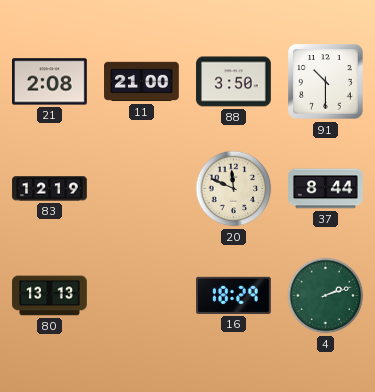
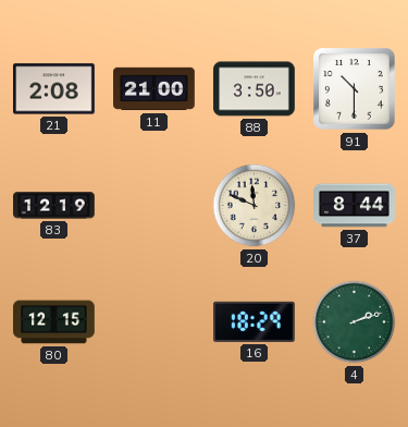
80: 13:13 -> 12:15
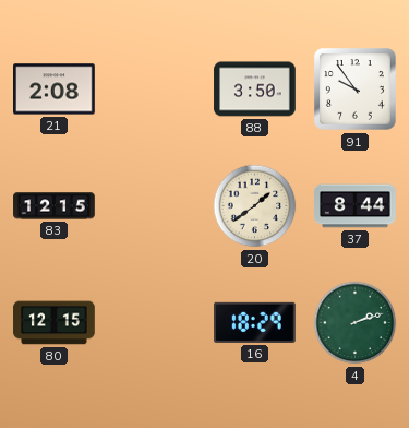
11: 21:00 -> none
91: 10:30 -> 9:54
83: 12:19 -> 12:15
20: 11:49 -> 1:39
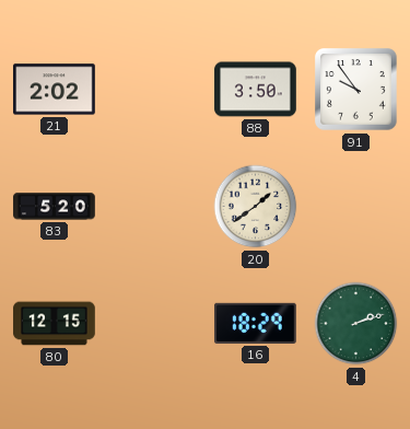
21: 2:08 -> 2:02
83: 12:15 -> 5:20
37: 8:44 -> none
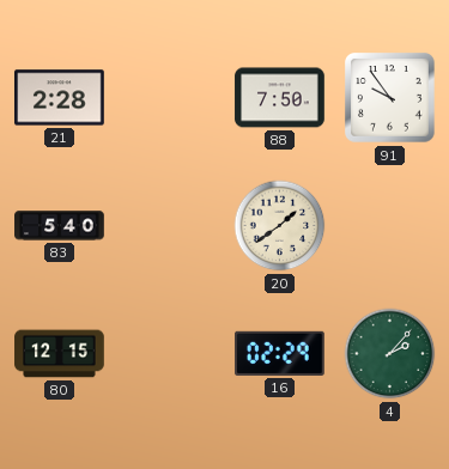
21: 2:02 -> 2:28
88: 3:50 -> 7:50
83: 5:20 -> 5:40
16: 18:29 -> 02:29
4: 2:12 -> 2:07
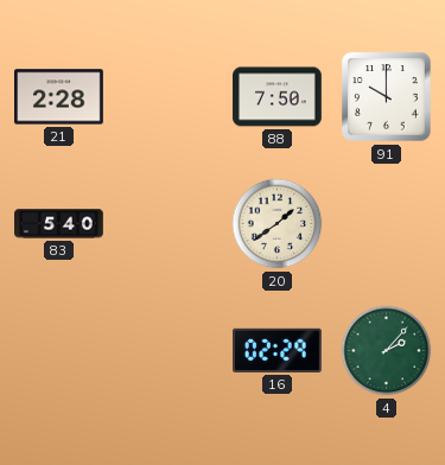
91: 9:54 -> 10:00
80: 12:15 -> none
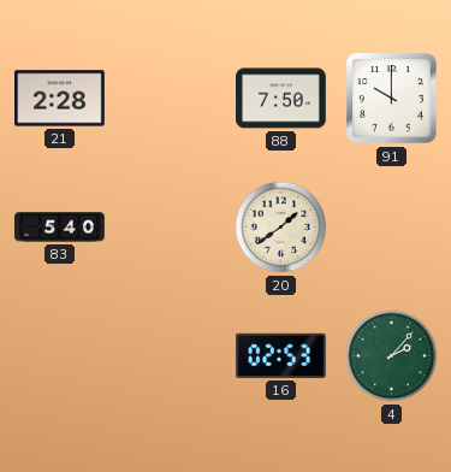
16: 02:29 -> 02:53
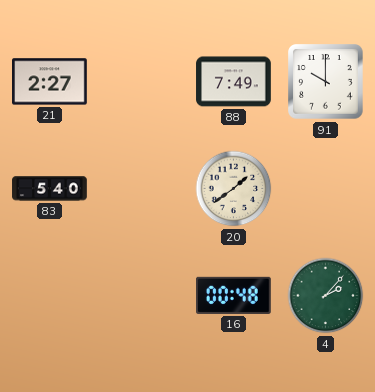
21: 2:28 -> 2:27
88: 7:50 -> 7:49
16: 02:53 -> 00:48
